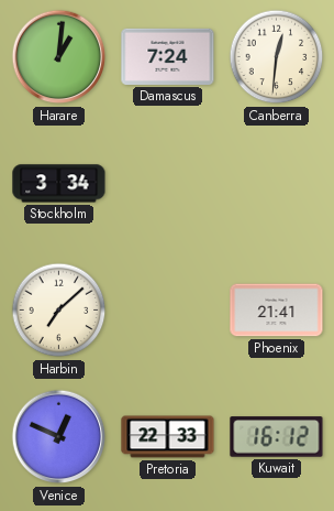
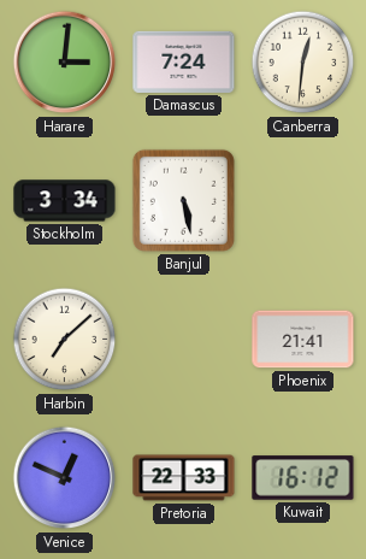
Harare: 1:01 -> 3:01
Banjul: none -> 5:28
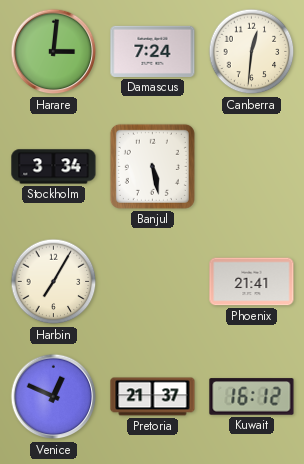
Harbin: 7:08 -> 7:05
Pretoria: 22:33 -> 21:37
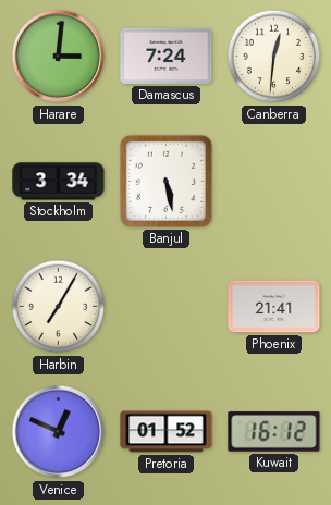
Pretoria: 21:37 -> 01:52
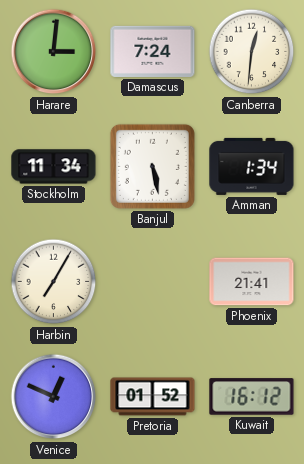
Stockholm: 3:34 -> 11:34
Amman: none -> 1:34
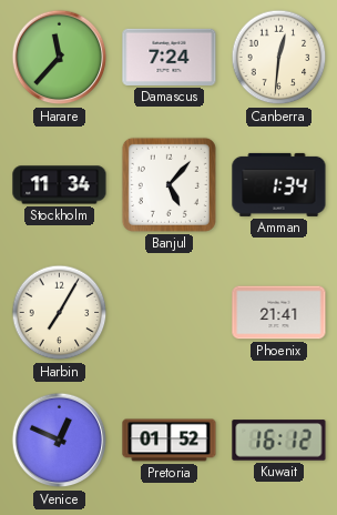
Harare: 3:01 -> 11:37
Banjul: 5:28 -> 5:07
